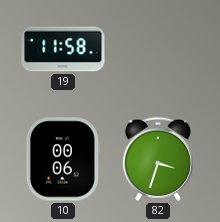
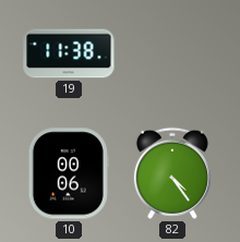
19: 11:58 -> 11:38
82: 3:33 -> 4:24
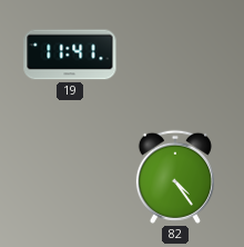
19: 11:38 -> 11:41
10: 00:06 -> none
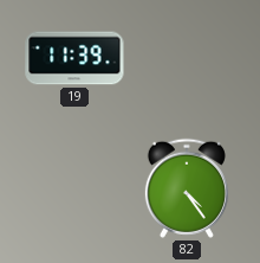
19: 11:41 -> 11:39
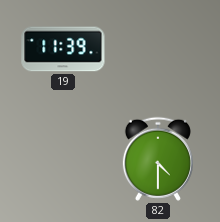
82: 4:24 -> 4:30
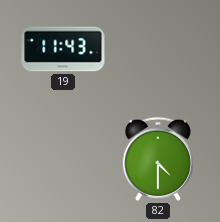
19: 11:39 -> 11:43
